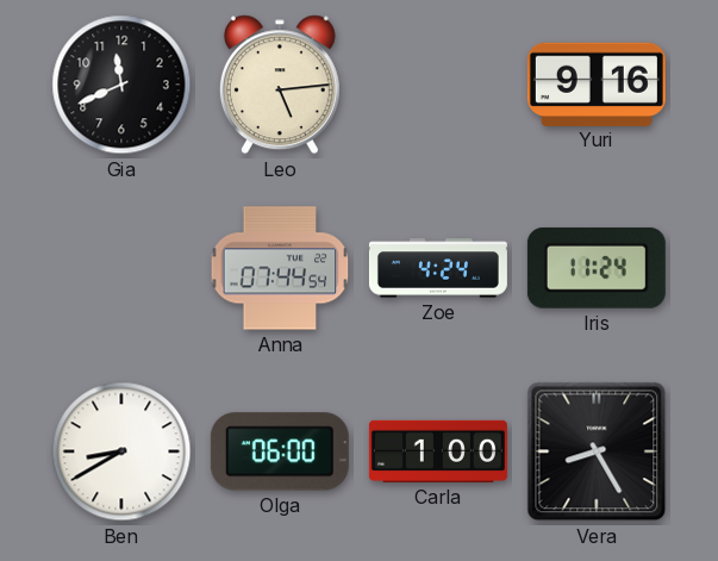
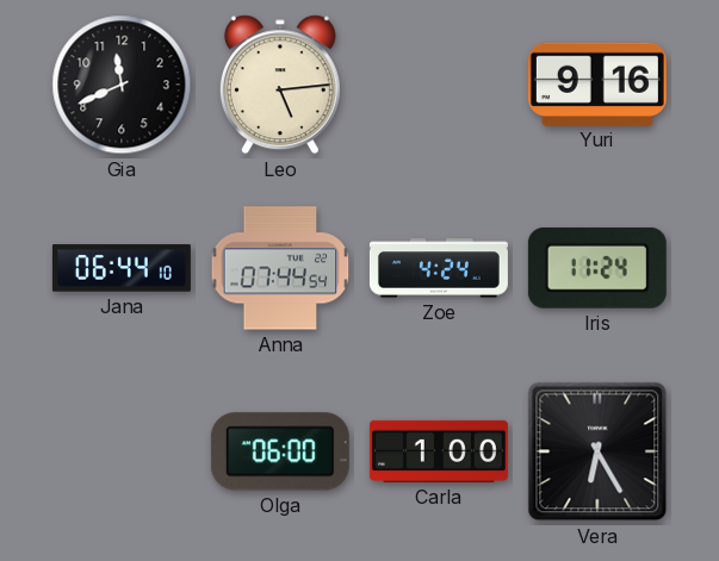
Jana: none -> 06:44
Ben: 8:40 -> none
Vera: 8:25 -> 6:25
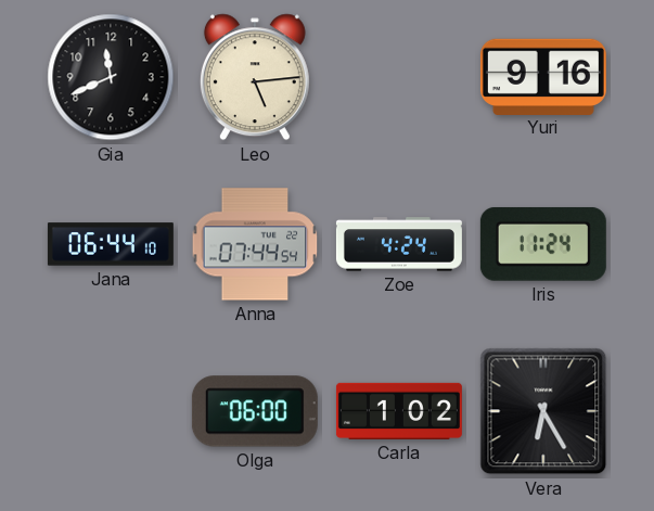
Carla: 1:00 -> 1:02
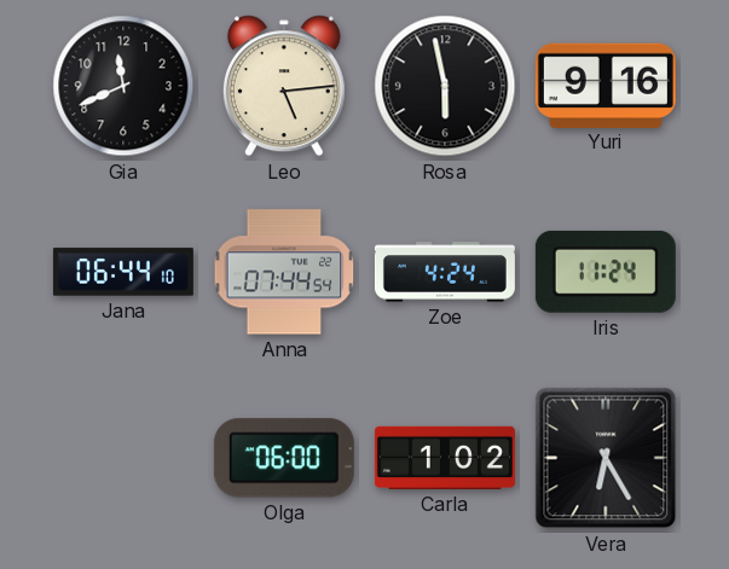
Rosa: none -> 5:58
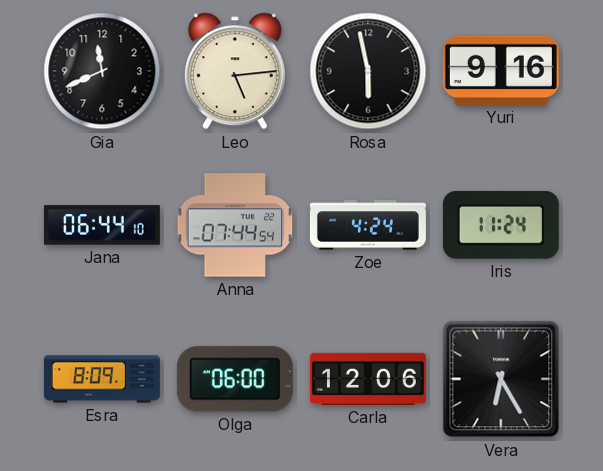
Esra: none -> 8:09
Carla: 1:02 -> 12:06
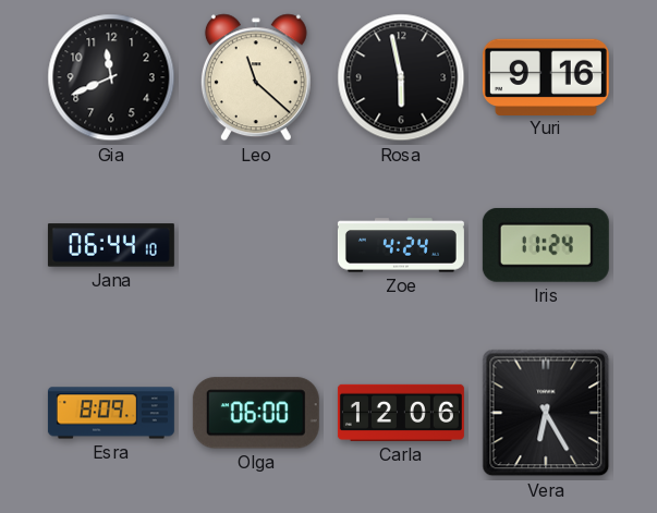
Leo: 5:14 -> 11:22
Anna: 07:44 -> none
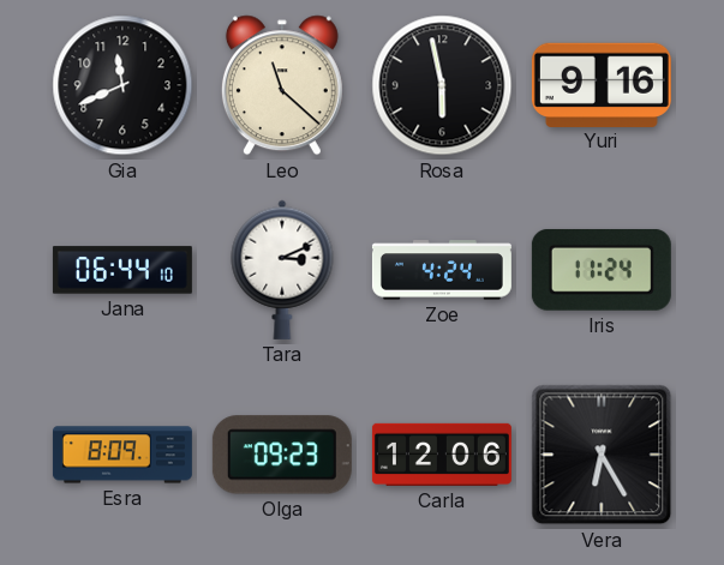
Tara: none -> 3:11
Olga: 06:00 -> 09:23
